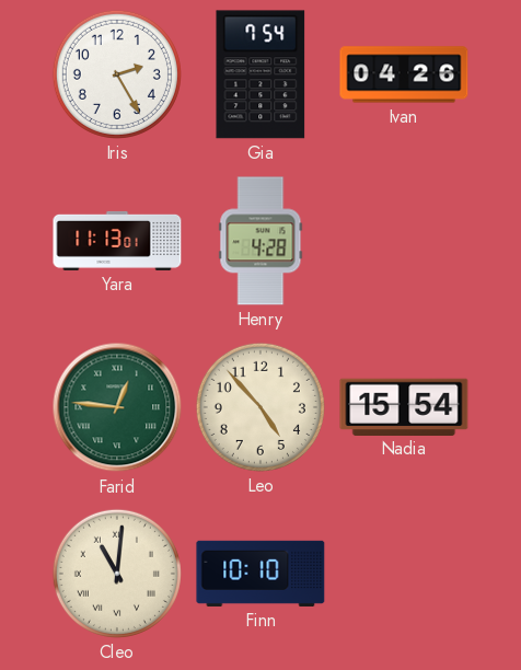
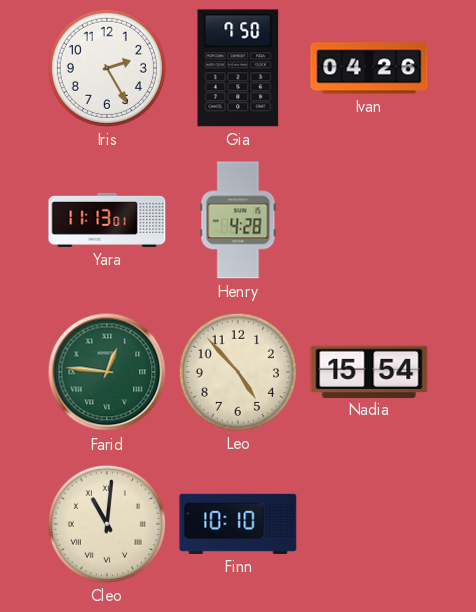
Gia: 7:54 -> 7:50
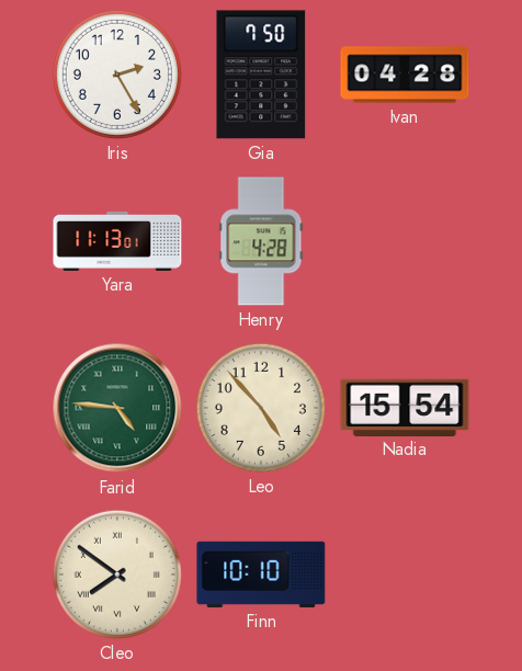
Ivan: 04:26 -> 04:28
Farid: 12:46 -> 4:46
Cleo: 11:01 -> 7:51
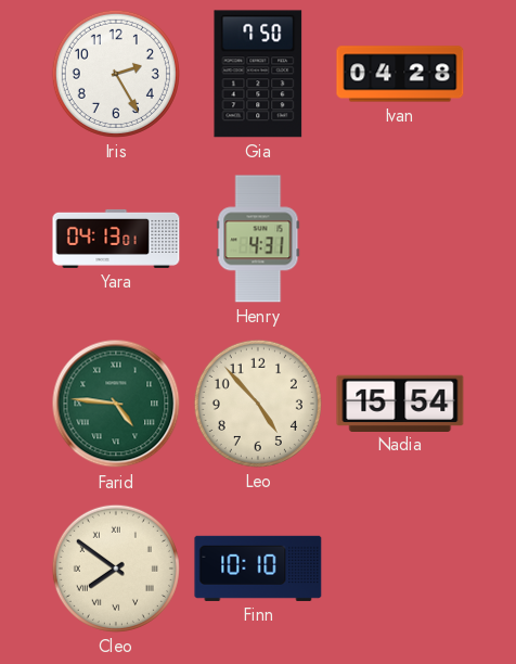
Yara: 11:13 -> 04:13
Henry: 4:28 -> 4:31
